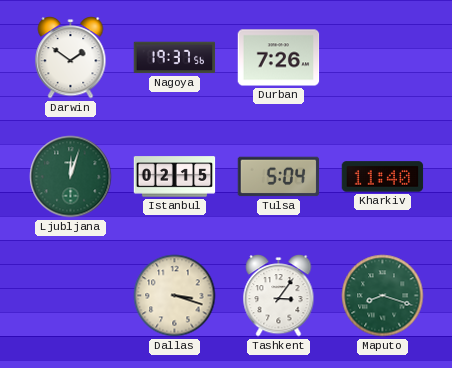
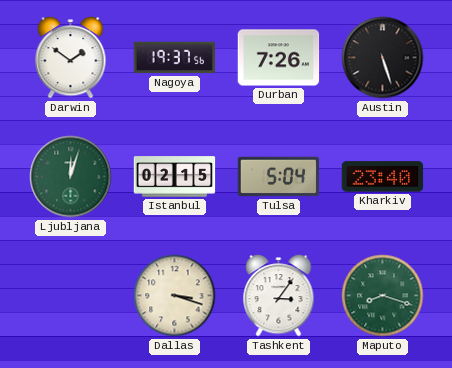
Austin: none -> 5:27
Kharkiv: 11:40 -> 23:40
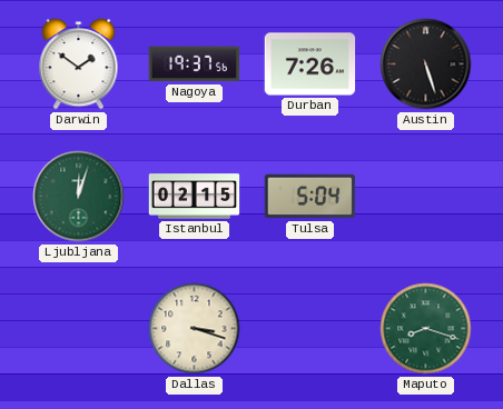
Kharkiv: 23:40 -> none
Tashkent: 3:06 -> none
